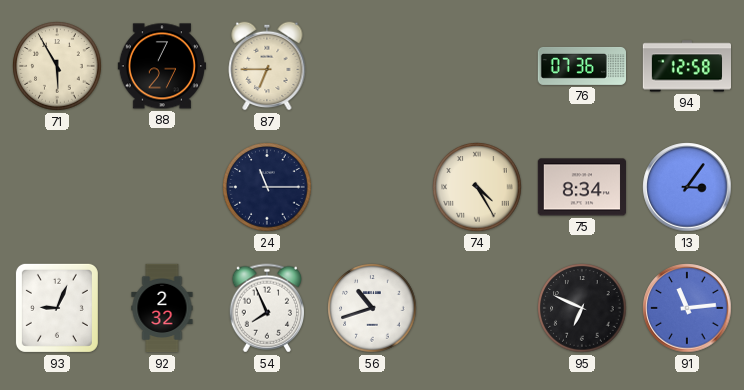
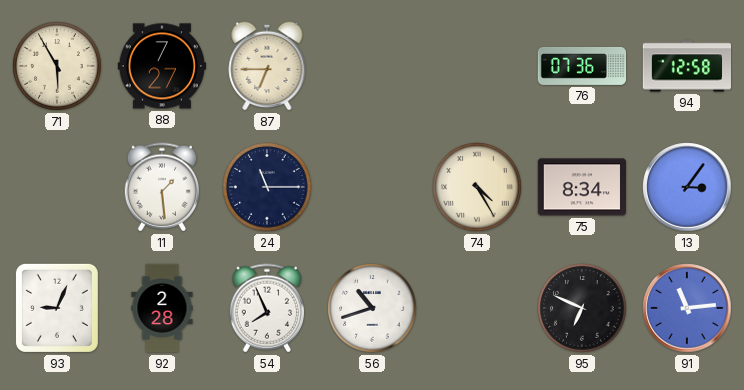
11: none -> 1:29
92: 2:32 -> 2:28
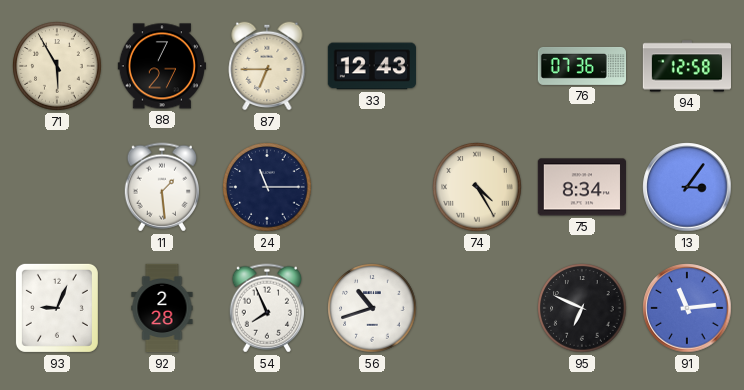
33: none -> 12:43
